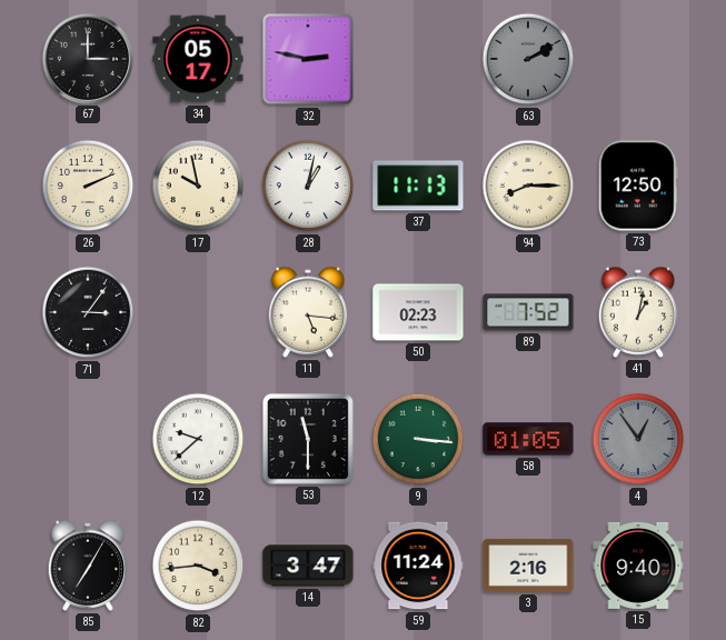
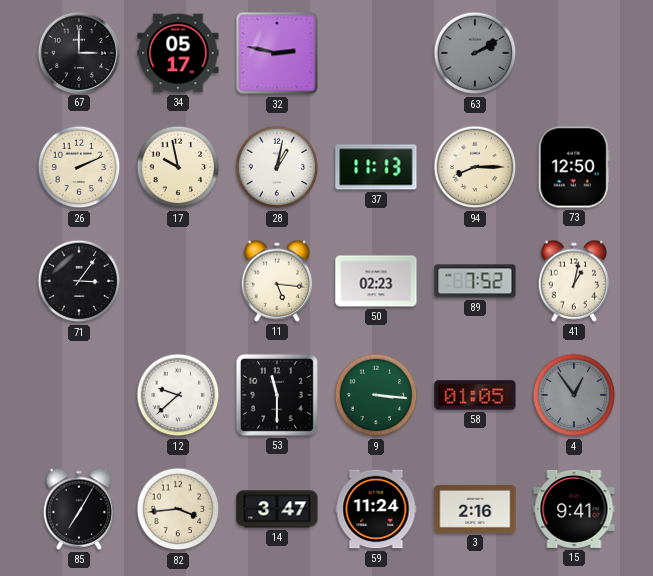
15: 9:40 -> 9:41
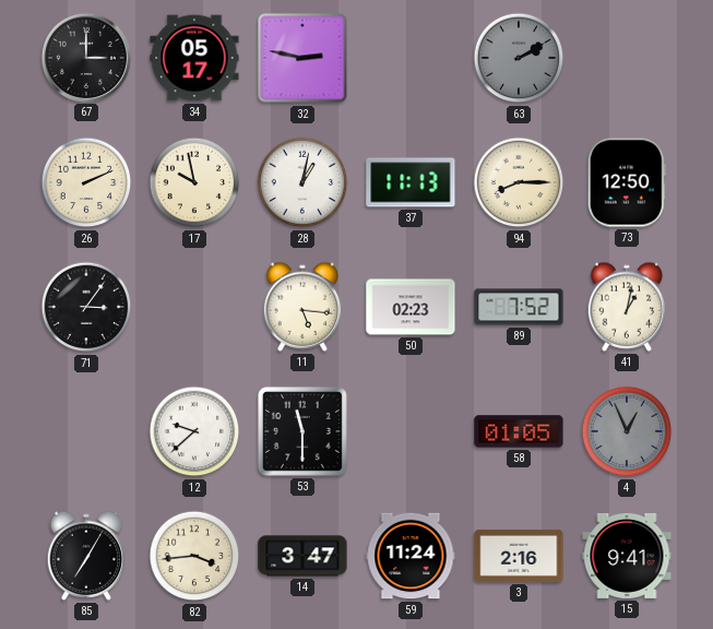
9: 3:16 -> none
4: 12:54 -> 12:56
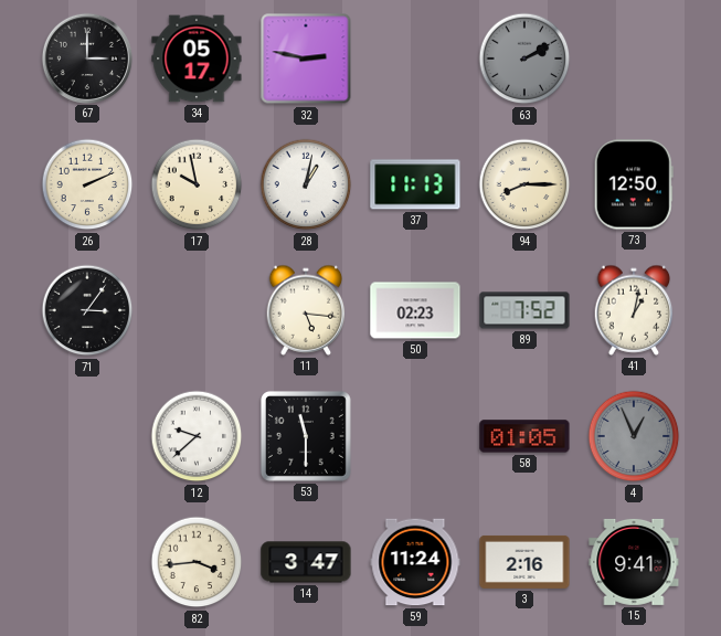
85: 7:05 -> none
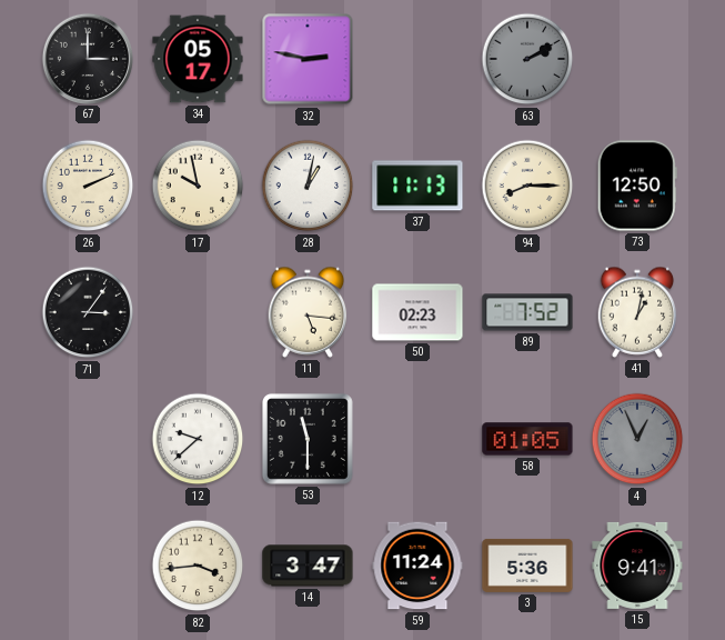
3: 2:16 -> 5:36
